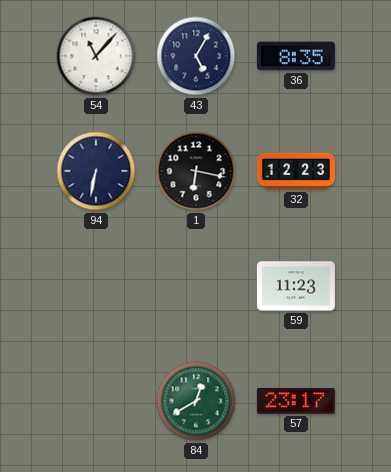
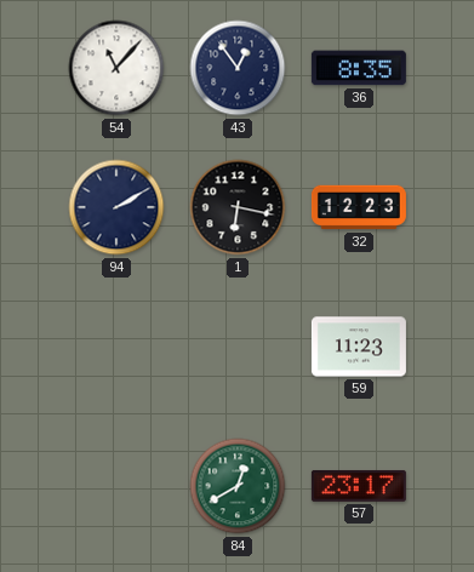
43: 5:05 -> 12:54
94: 6:32 -> 2:10
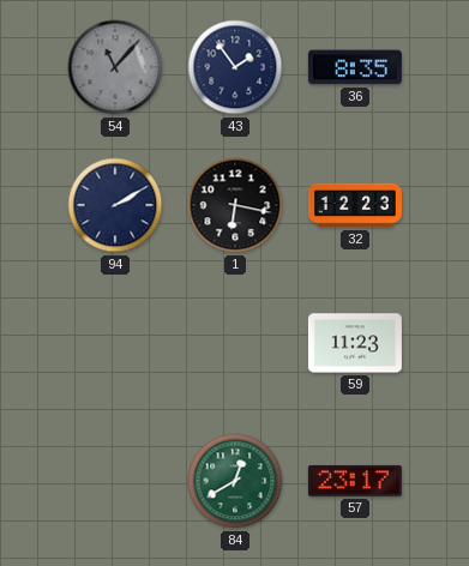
54 dial: white -> grey
43: 12:54 -> 1:54
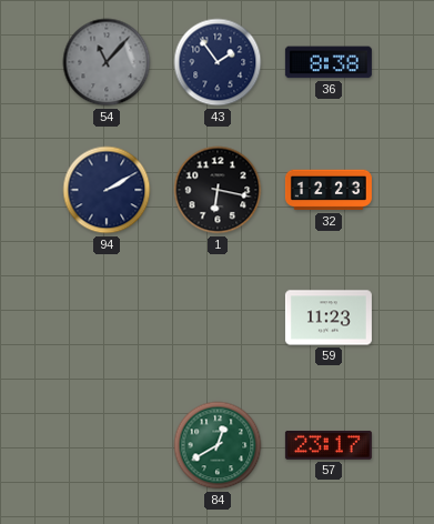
36: 8:35 -> 8:38
